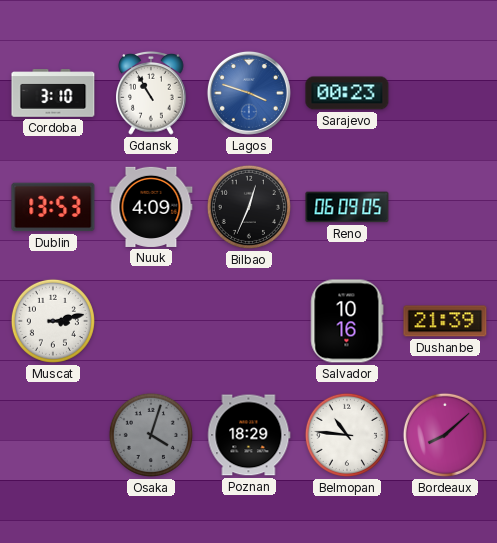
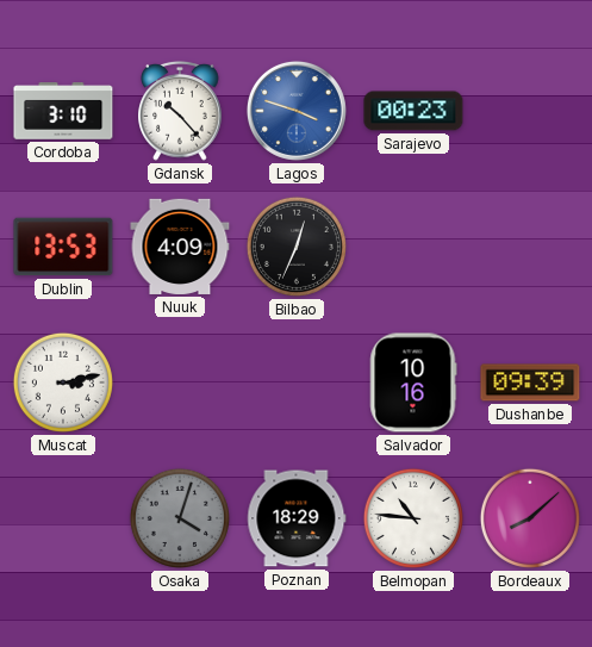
Gdansk: 10:55 -> 10:23
Reno: 06:09 -> none
Dushanbe: 21:39 -> 09:39
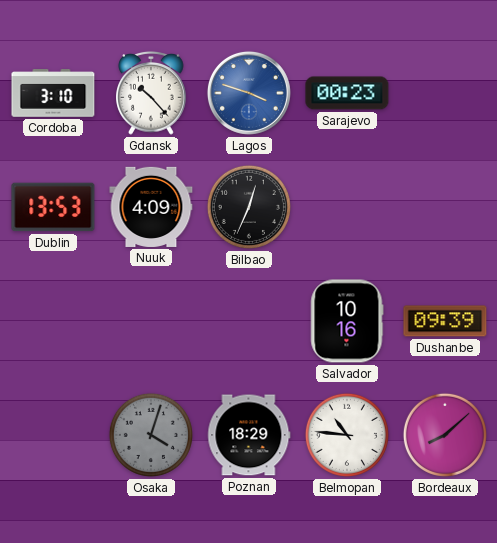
Muscat: 3:13 -> none
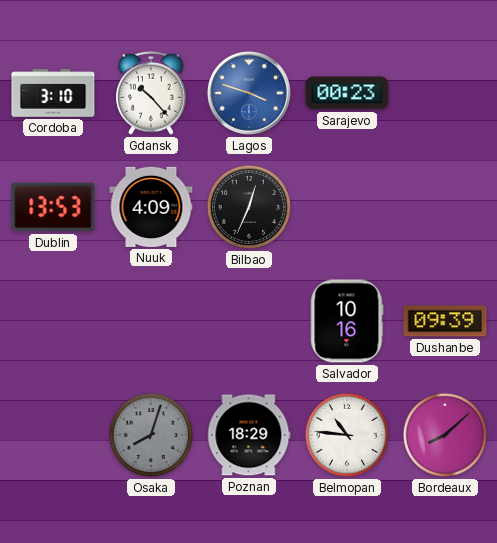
Osaka: 4:03 -> 8:03
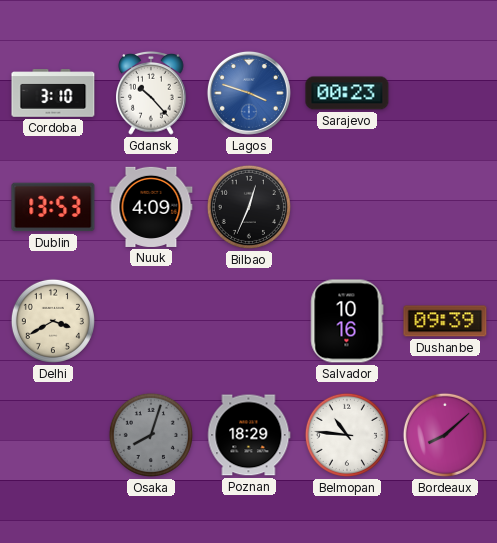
Delhi: none -> 3:40
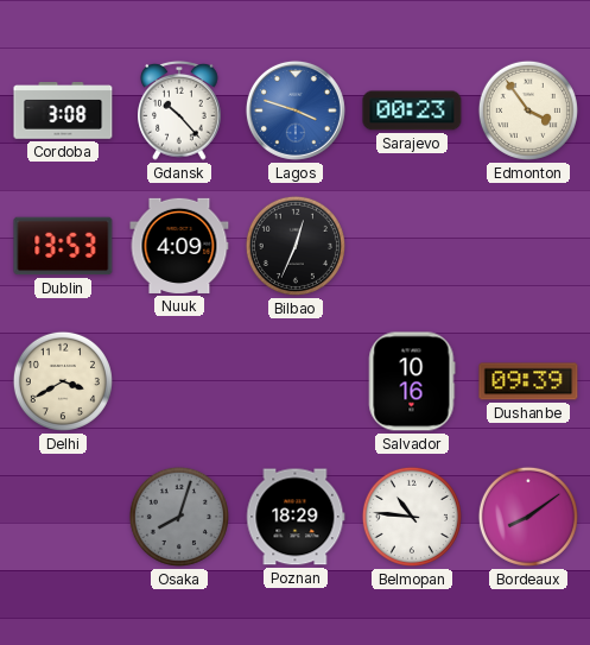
Cordoba: 3:10 -> 3:08
Edmonton: none -> 3:54
Bordeaux: 8:08 -> 8:09
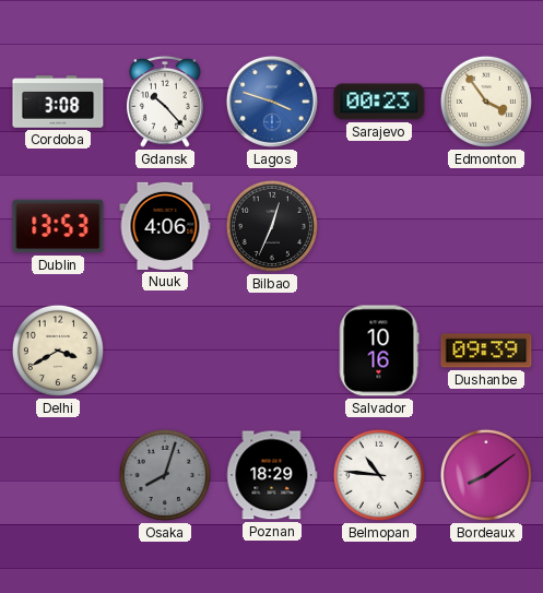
Nuuk: 4:09 -> 4:06
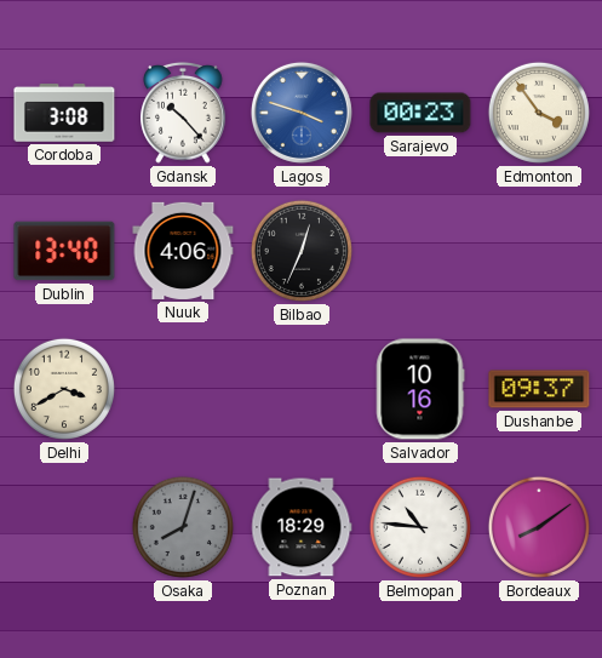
Dublin: 13:53 -> 13:40
Dushanbe: 09:39 -> 09:37
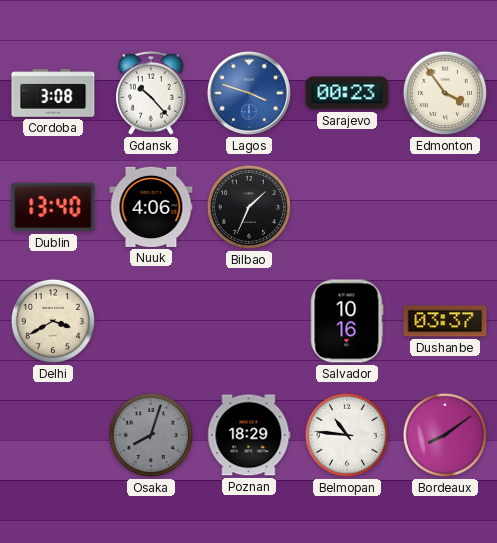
Bilbao: 12:34 -> 1:34
Dushanbe: 09:37 -> 03:37
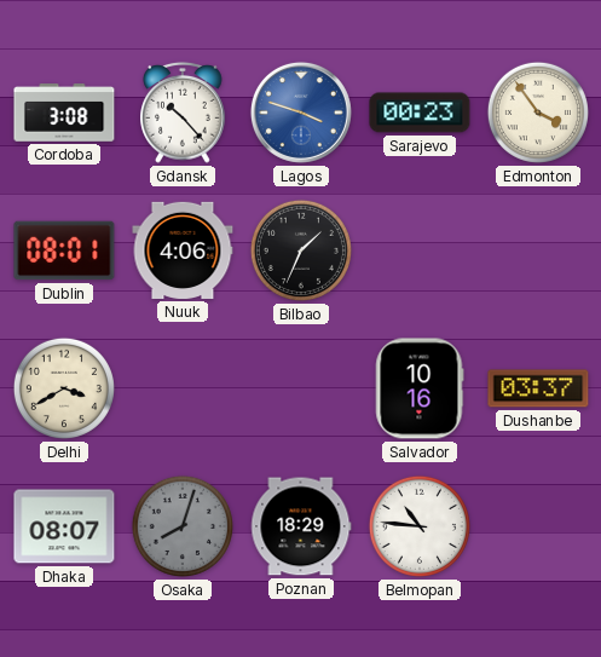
Dublin: 13:40 -> 08:01
Dhaka: none -> 08:07
Bordeaux: 8:09 -> none
